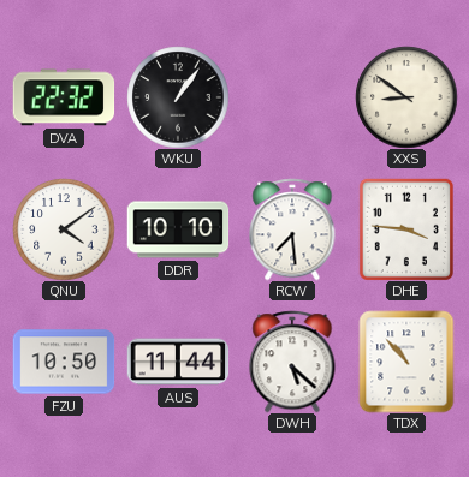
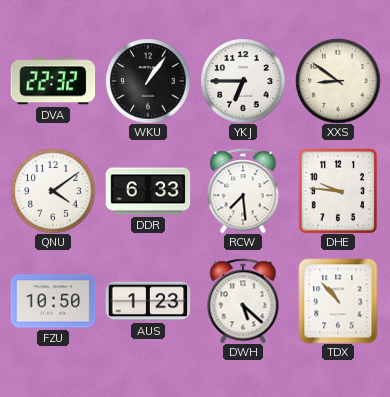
YKJ: none -> 6:45
DDR: 10:10 -> 6:33
DHE: 3:46 -> 9:46
AUS: 11:44 -> 1:23
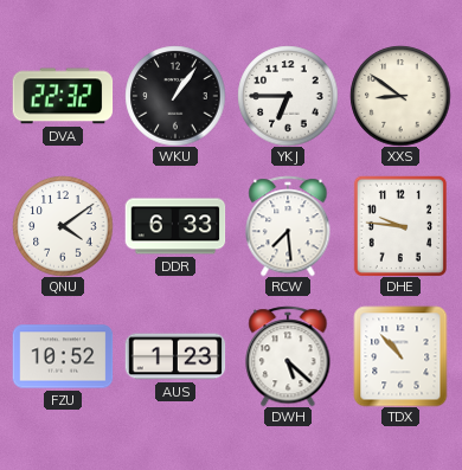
FZU: 10:50 -> 10:52
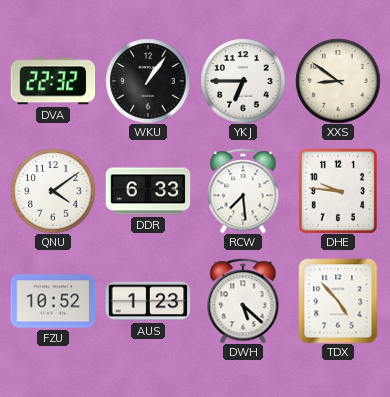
TDX: 10:53 -> 4:53
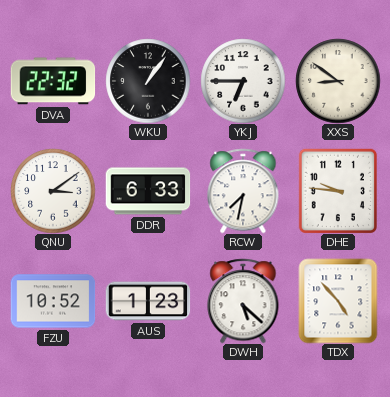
QNU: 4:09 -> 3:09
RCW: 7:29 -> 7:32
